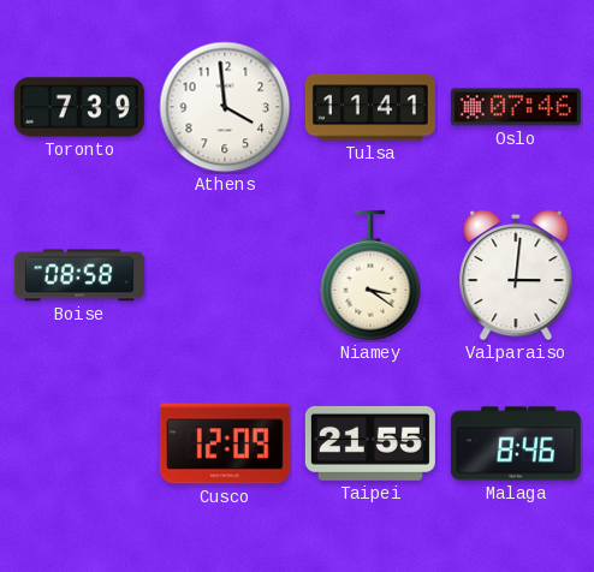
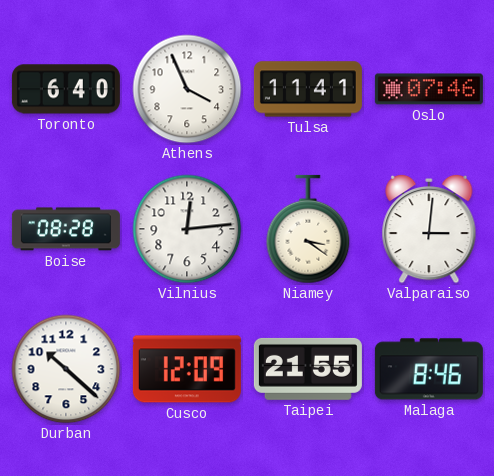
Toronto: 7:39 -> 6:40
Athens: 3:59 -> 3:56
Boise: 08:58 -> 08:28
Vilnius: none -> 12:14
Durban: none -> 10:22
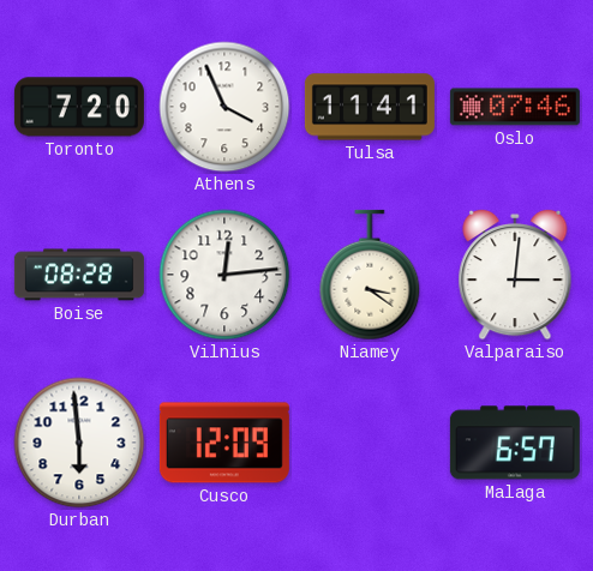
Toronto: 6:40 -> 7:20
Durban: 10:22 -> 5:59
Taipei: 21:55 -> none
Malaga: 8:46 -> 6:57
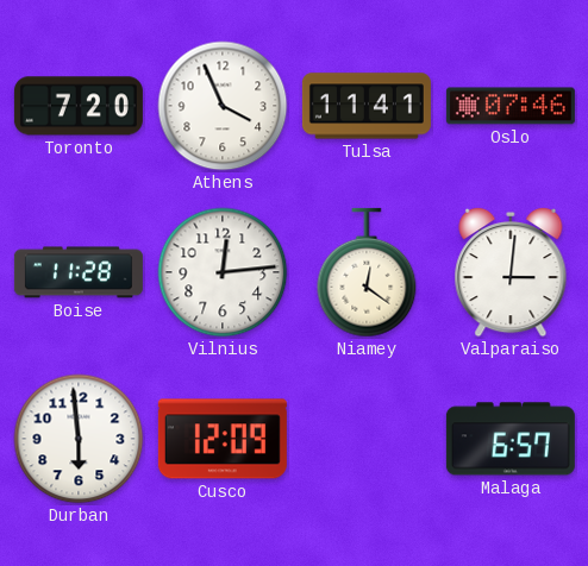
Boise: 08:28 -> 11:28
Niamey: 3:21 -> 12:21
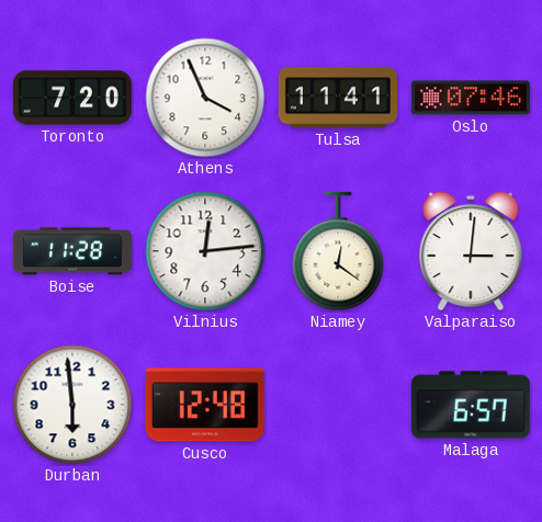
Cusco: 12:09 -> 12:48
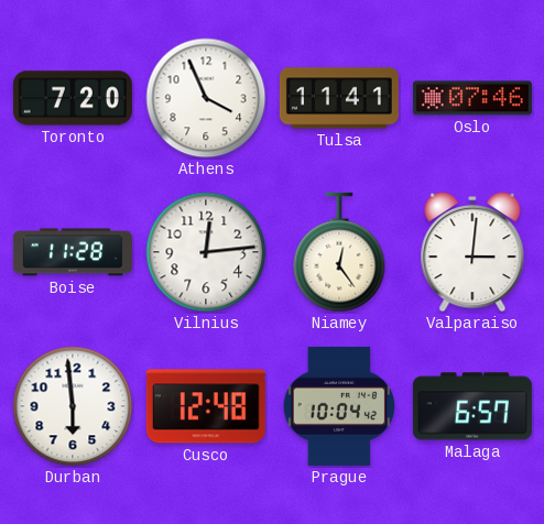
Niamey: 12:21 -> 12:24
Prague: none -> 10:04
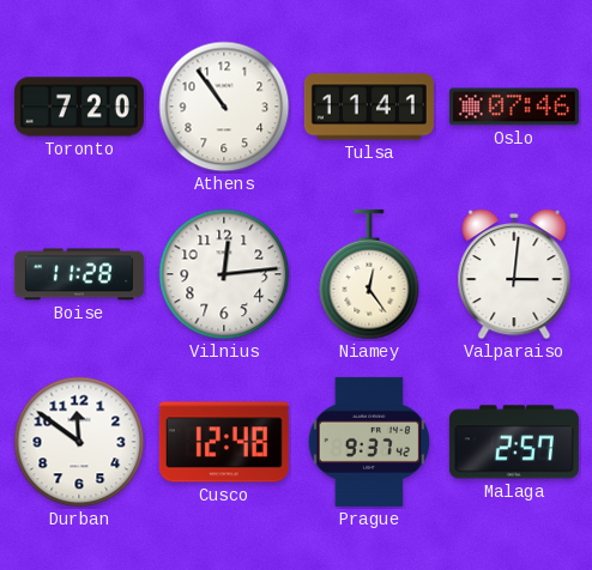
Athens: 3:56 -> 10:54
Durban: 5:59 -> 11:51
Prague: 10:04 -> 9:37
Malaga: 6:57 -> 2:57
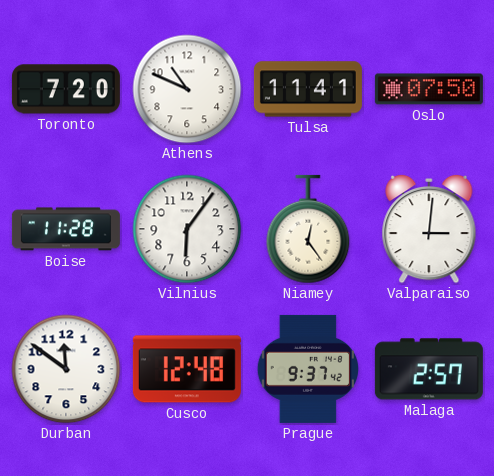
Athens: 10:54 -> 10:49
Oslo: 07:46 -> 07:50
Vilnius: 12:14 -> 6:06
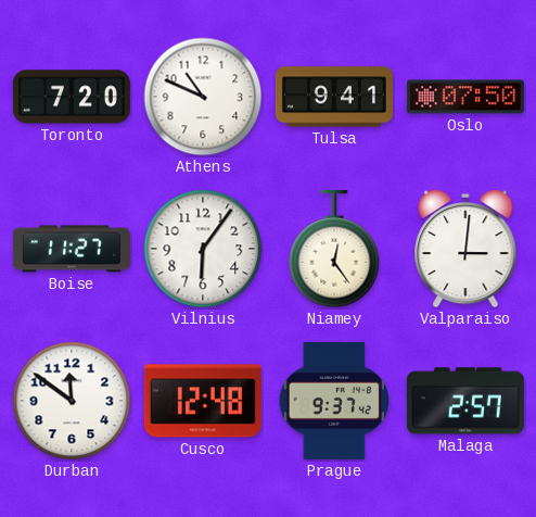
Tulsa: 11:41 -> 9:41
Boise: 11:28 -> 11:27
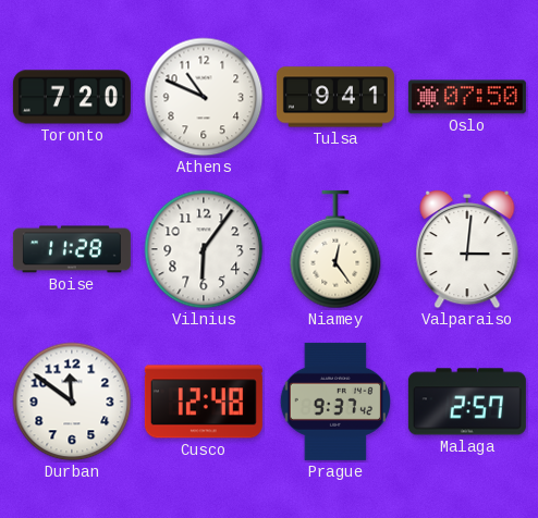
Boise: 11:27 -> 11:28
